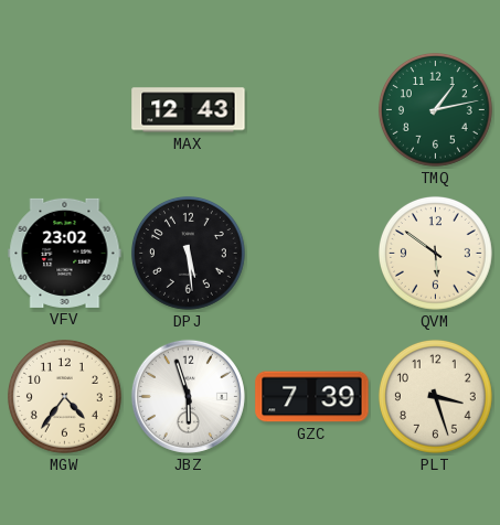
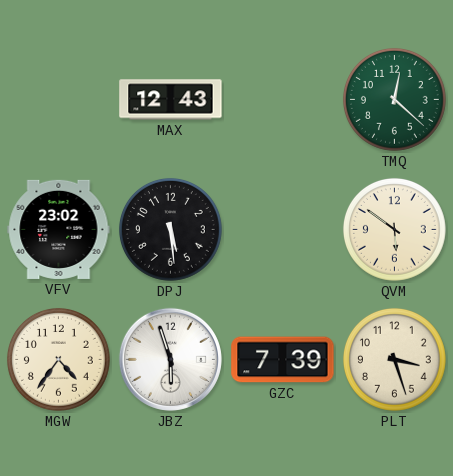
TMQ: 1:13 -> 12:22
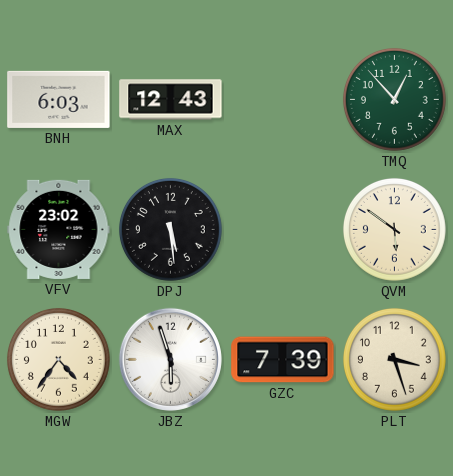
BNH: none -> 6:03
TMQ: 12:22 -> 12:53
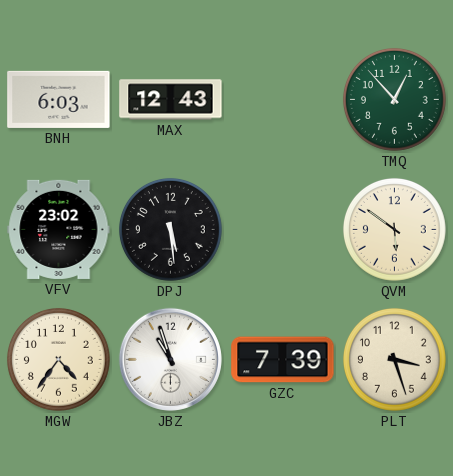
JBZ: 5:57 -> 10:57
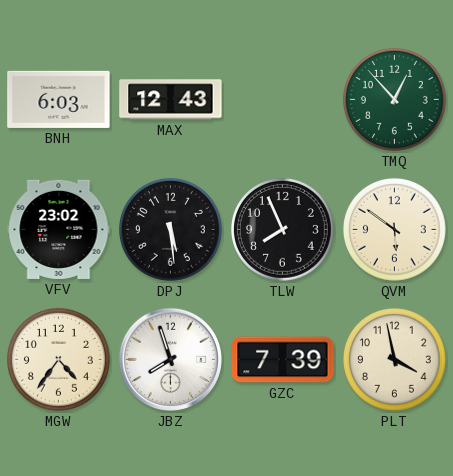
TLW: none -> 7:56
JBZ: 10:57 -> 7:57
PLT: 3:27 -> 3:58
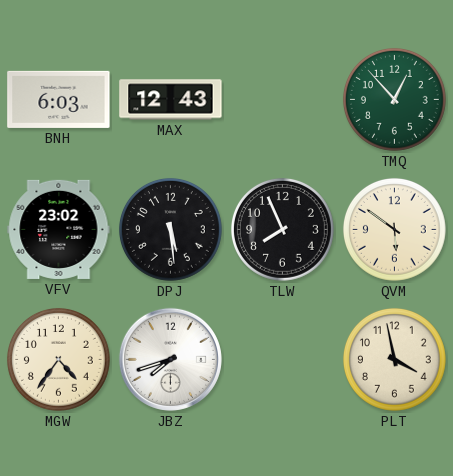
JBZ: 7:57 -> 7:42
GZC: 7:39 -> none
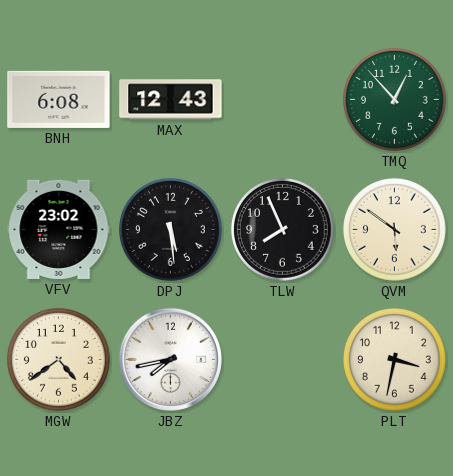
BNH: 6:03 -> 6:08
MGW: 4:36 -> 4:39
JBZ: 7:42 -> 7:43
PLT: 3:58 -> 3:32
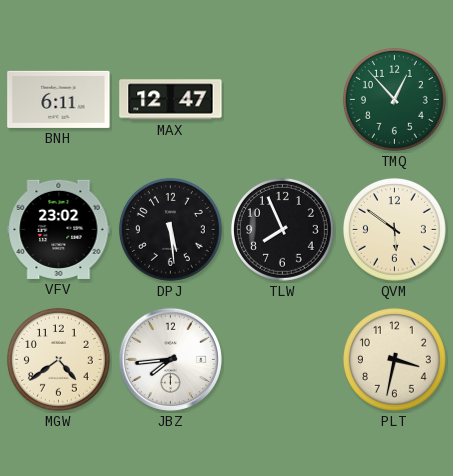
BNH: 6:08 -> 6:11
MAX: 12:43 -> 12:47
JBZ: 7:43 -> 7:44
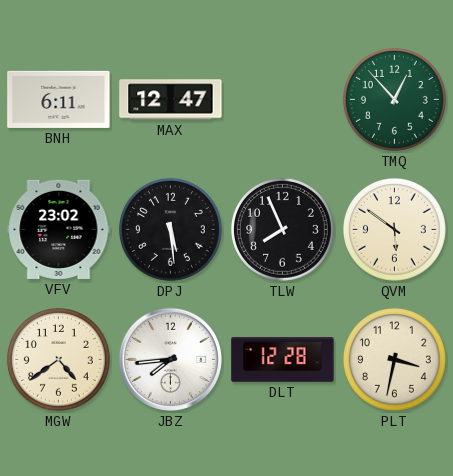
DLT: none -> 12:28
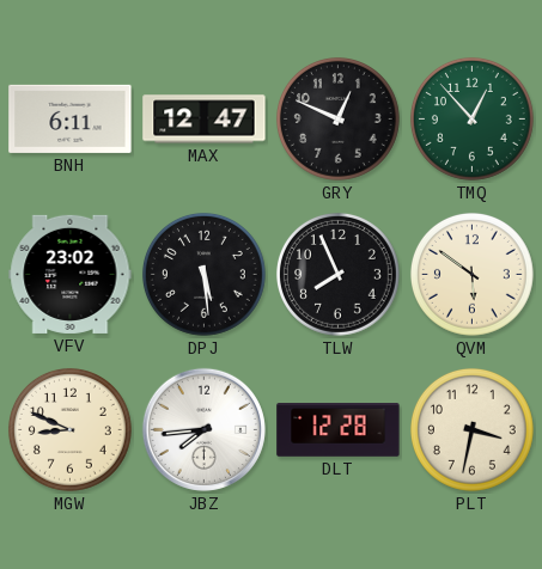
GRY: none -> 12:49
MGW: 4:39 -> 8:49
